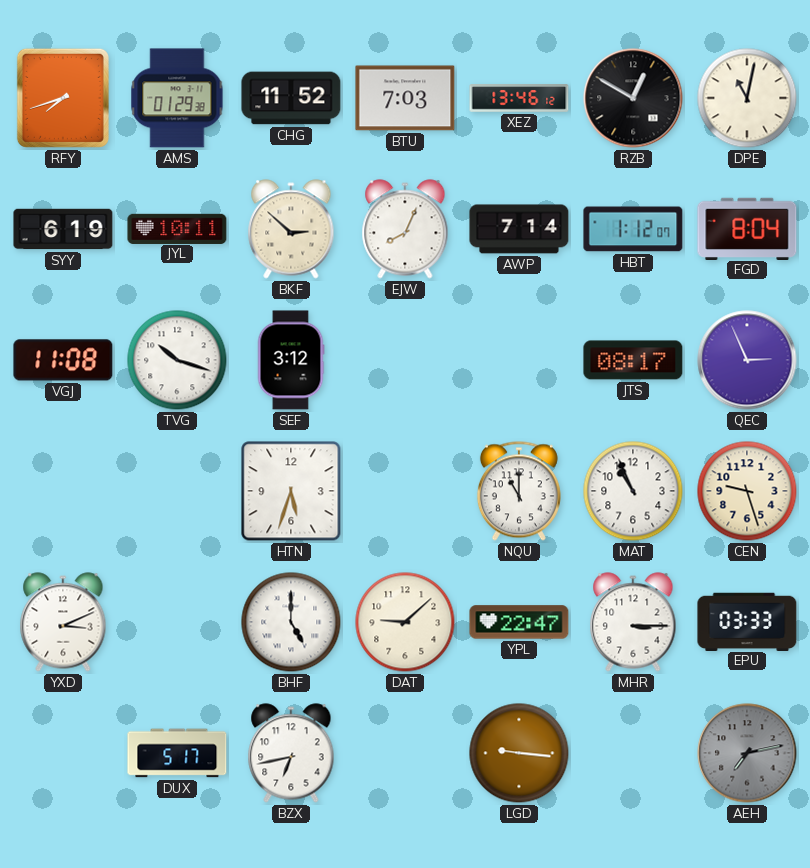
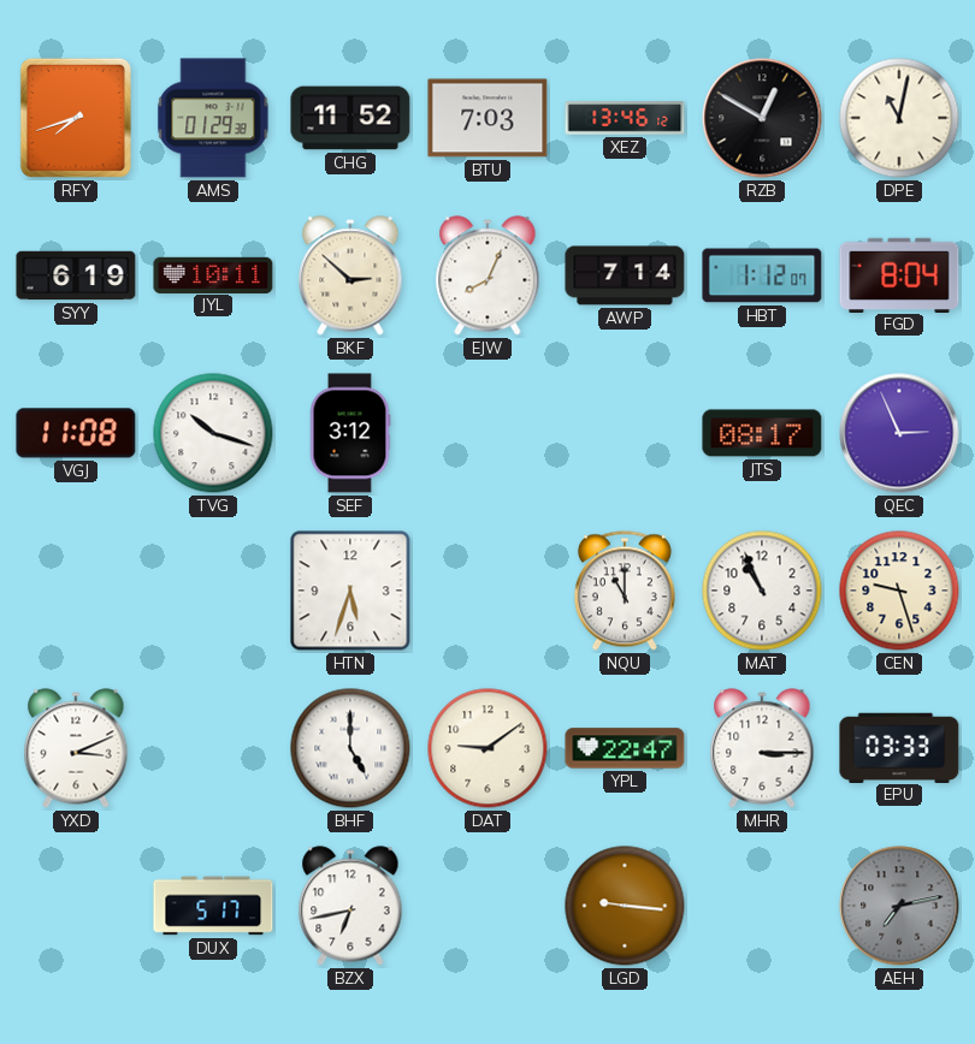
DAT: 9:08 -> 9:09
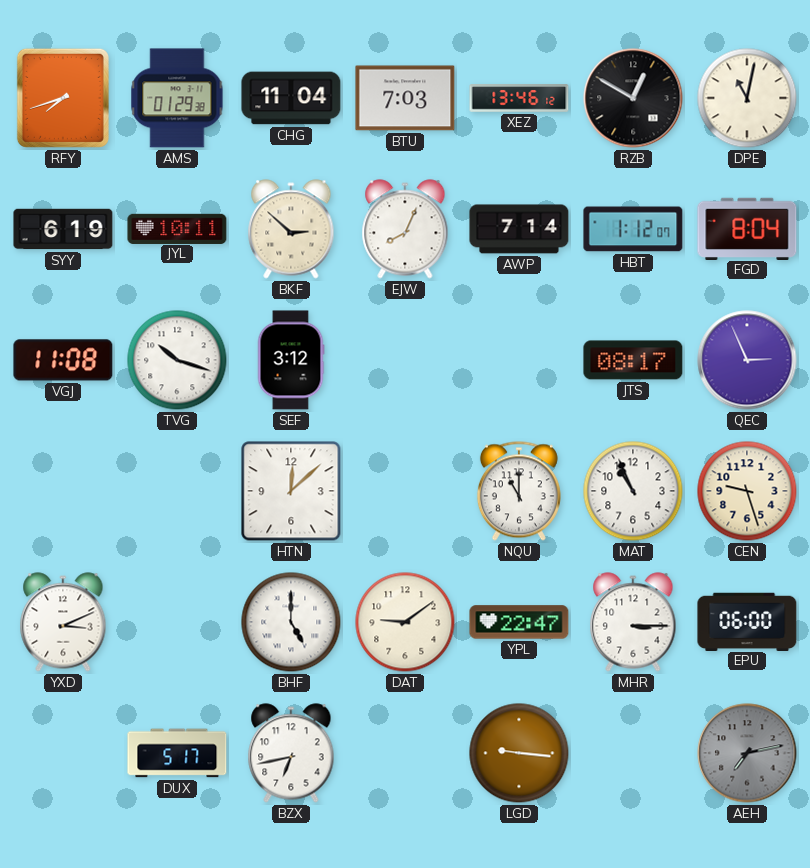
CHG: 11:52 -> 11:04
HTN: 5:33 -> 12:08
EPU: 03:33 -> 06:00
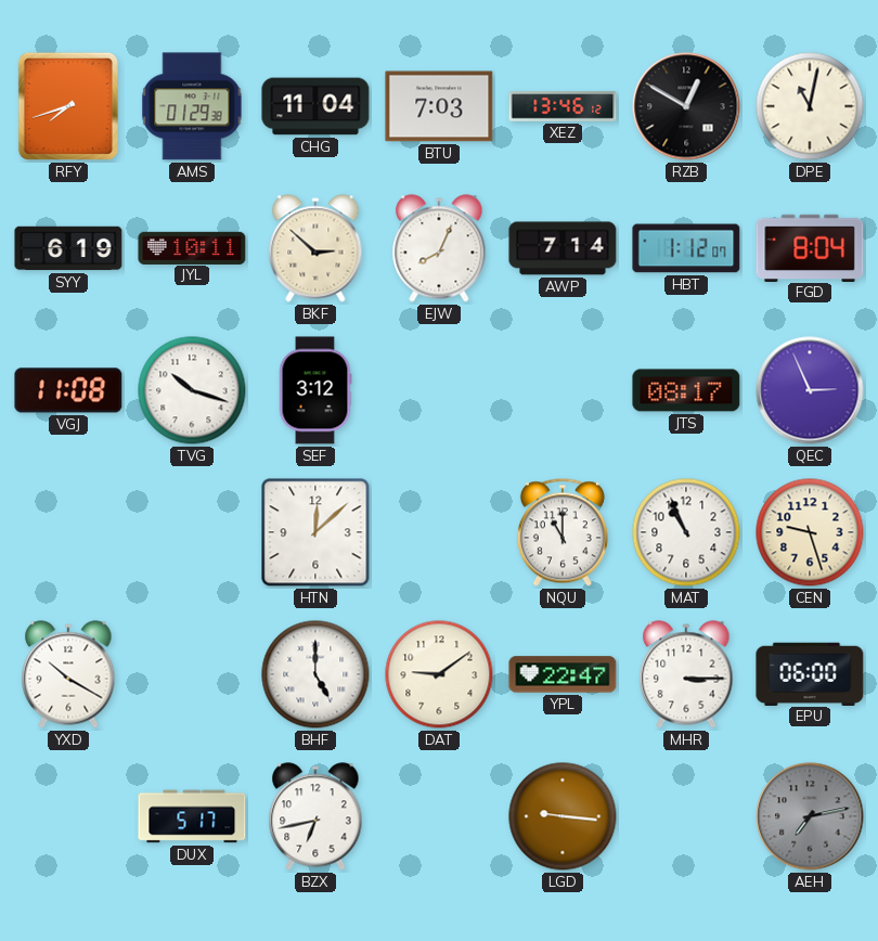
YXD: 3:11 -> 10:20
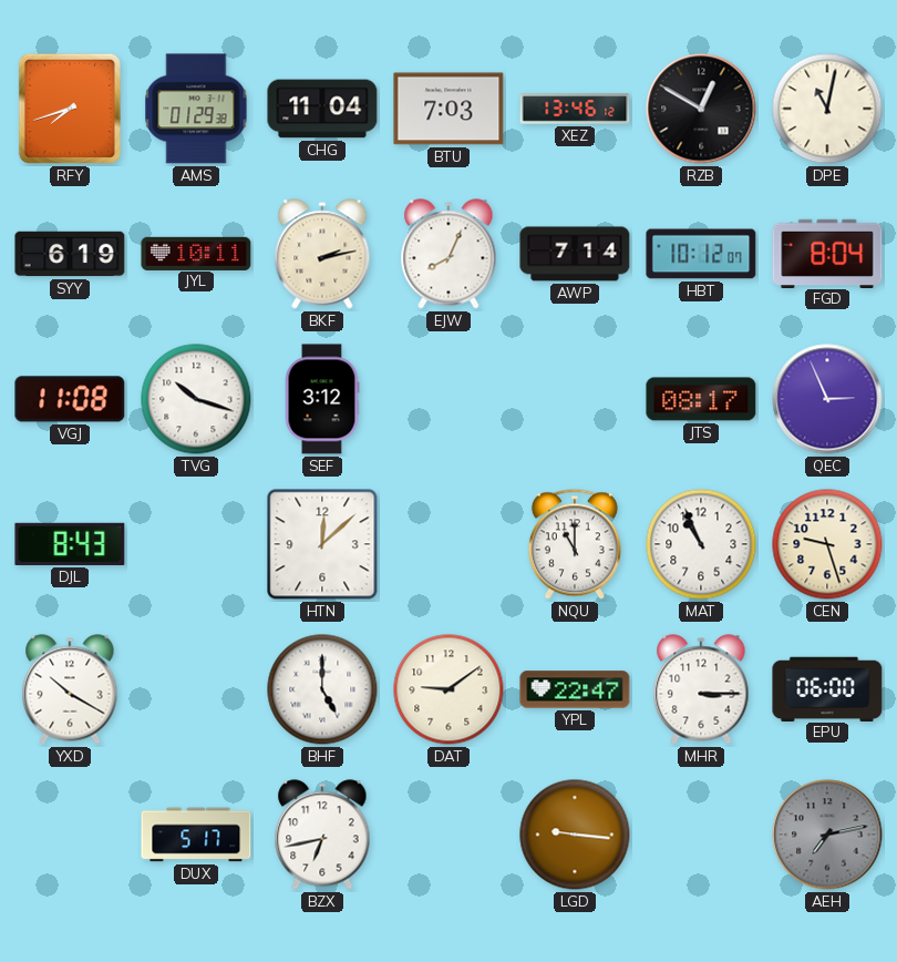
BKF: 2:52 -> 2:13
HBT: 1:12 -> 10:12
DJL: none -> 8:43
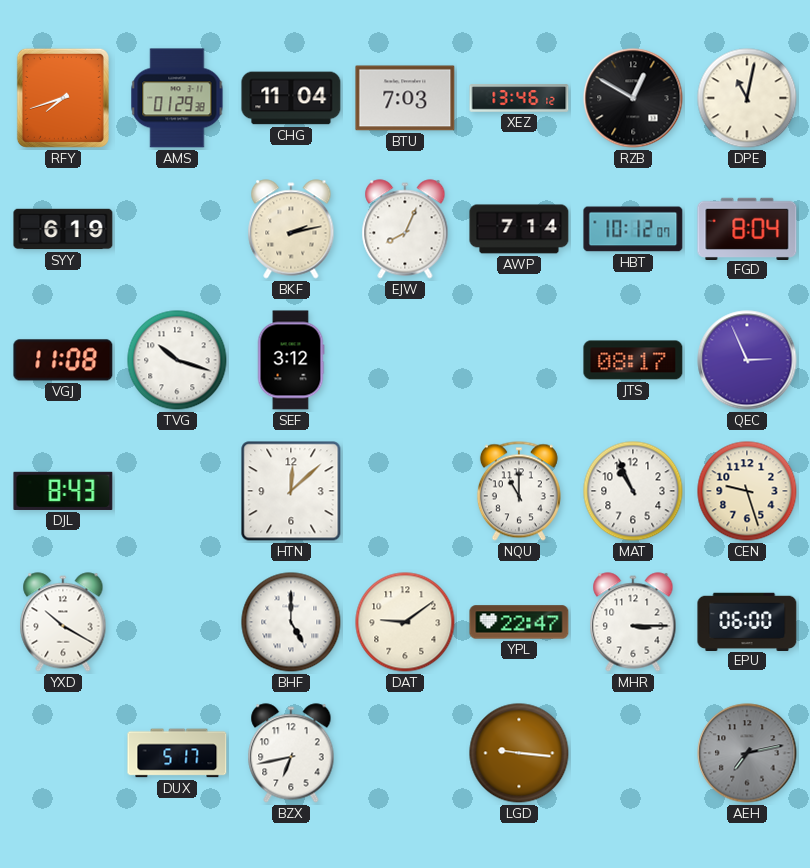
JYL: 10:11 -> none
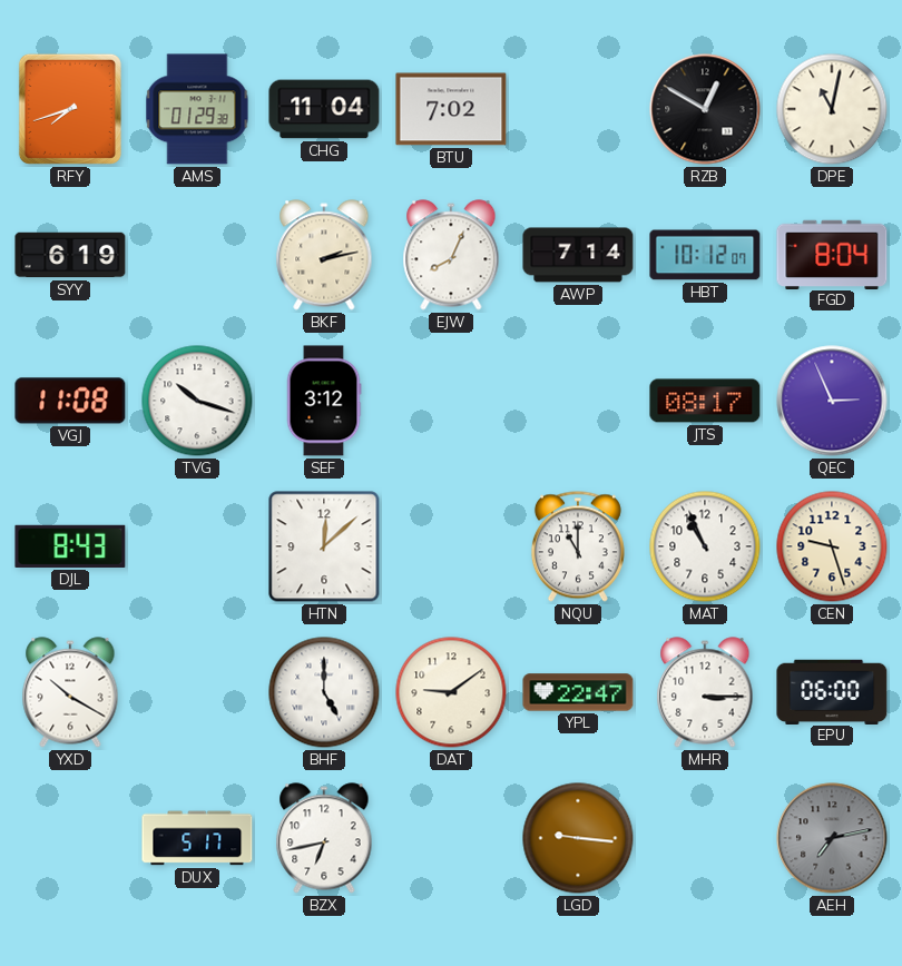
BTU: 7:03 -> 7:02
XEZ: 13:46 -> none
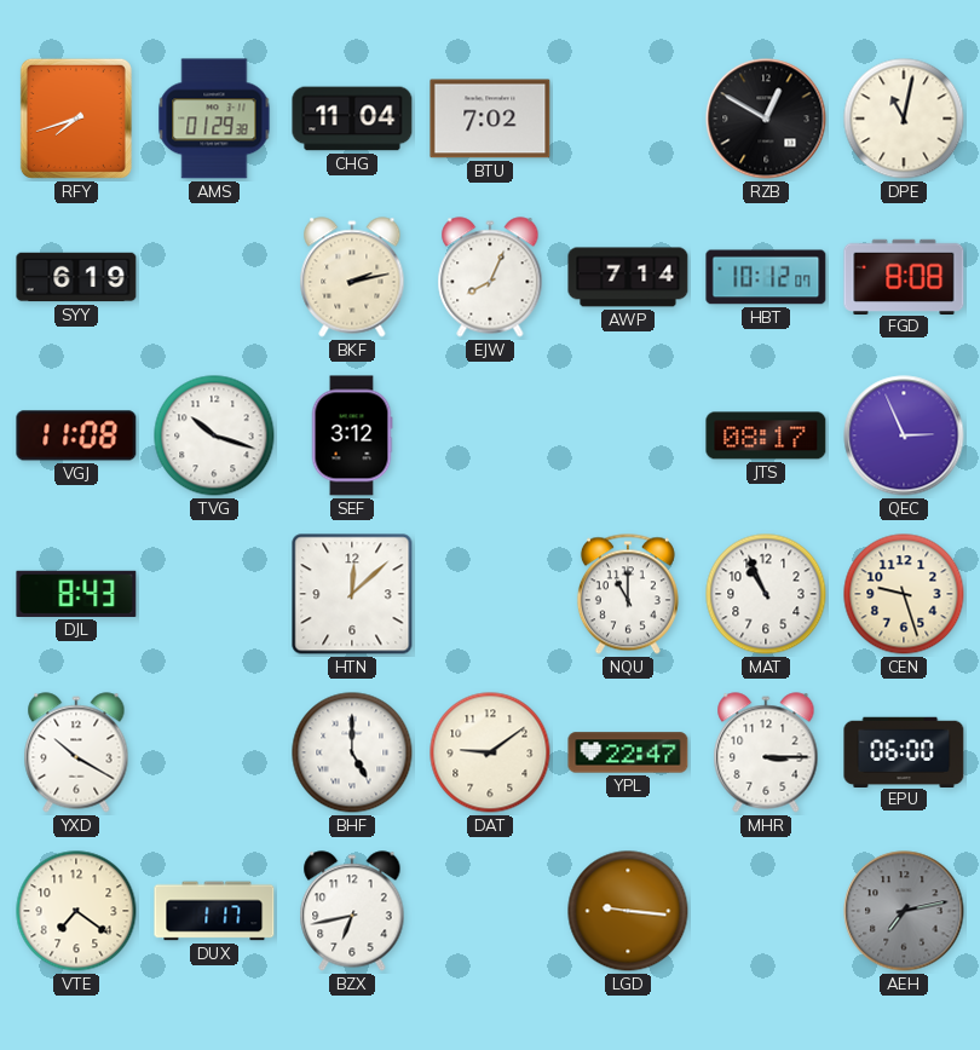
FGD: 8:04 -> 8:08
VTE: none -> 7:21
DUX: 5:17 -> 1:17
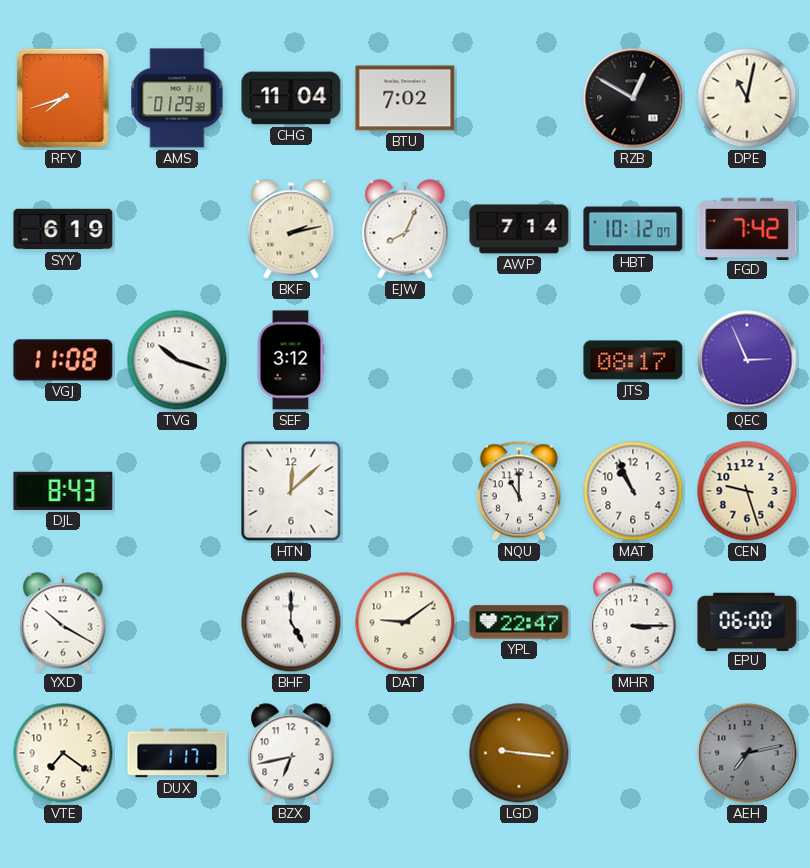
FGD: 8:08 -> 7:42
